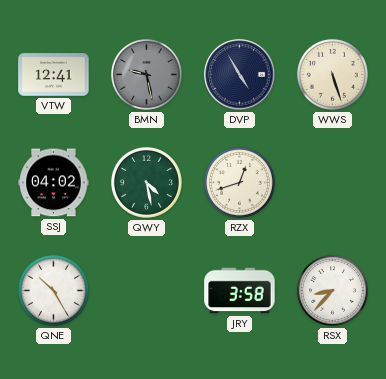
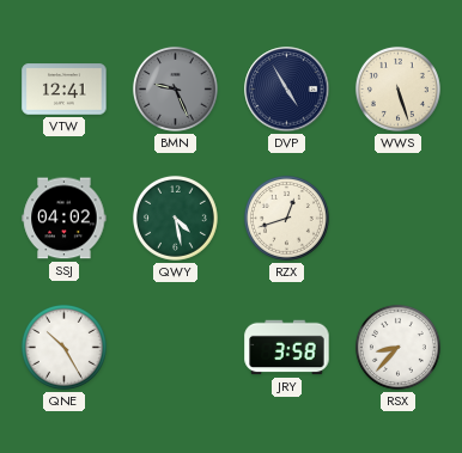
BMN: 9:28 -> 9:26
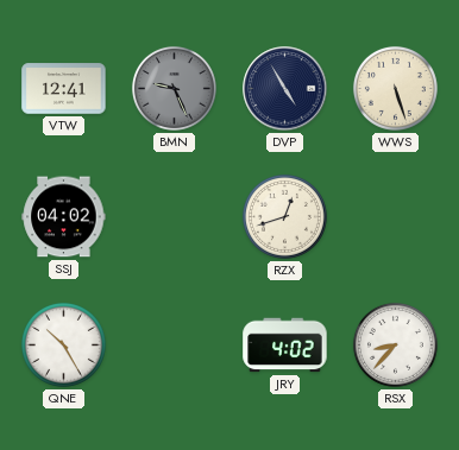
QWY: 4:28 -> none
JRY: 3:58 -> 4:02
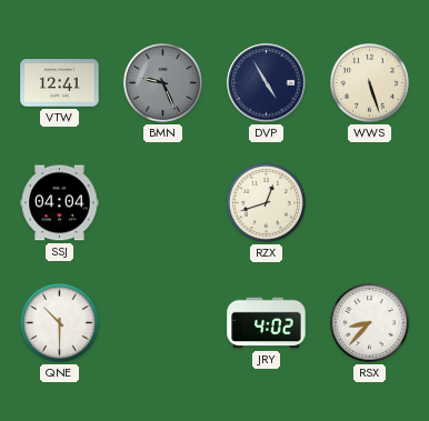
SSJ: 04:02 -> 04:04
QNE: 10:25 -> 10:30
